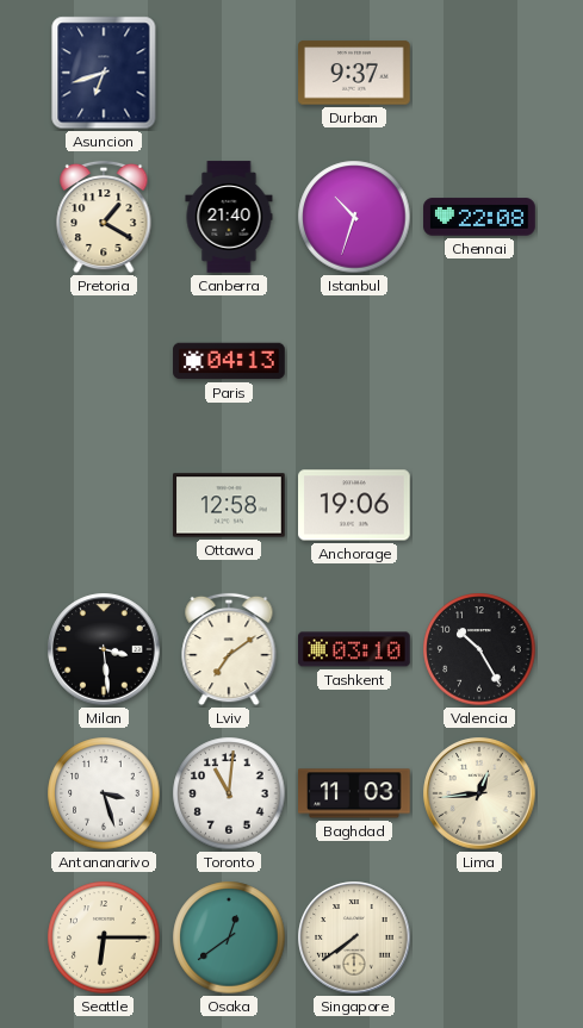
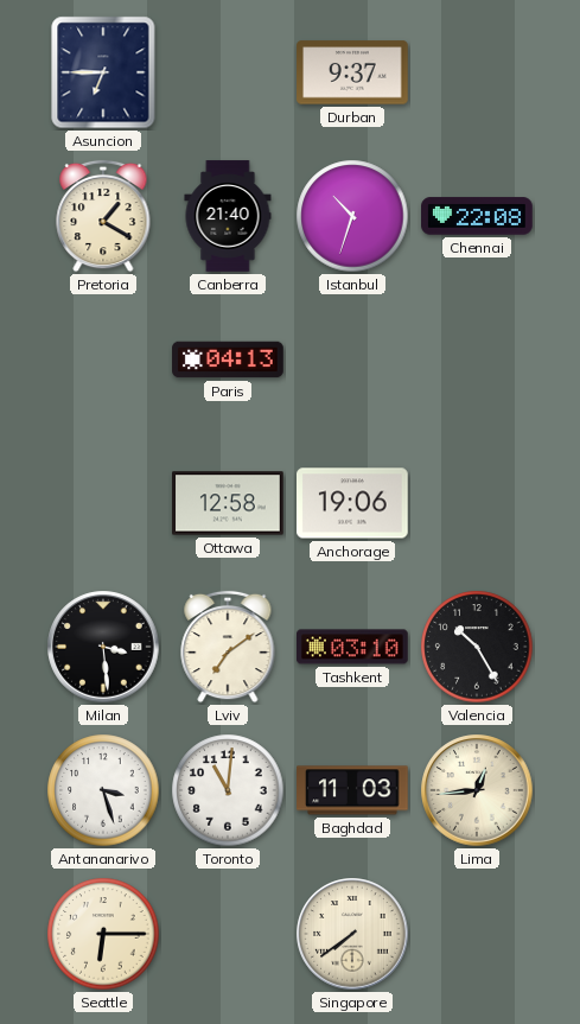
Asuncion: 6:42 -> 6:45
Osaka: 12:39 -> none
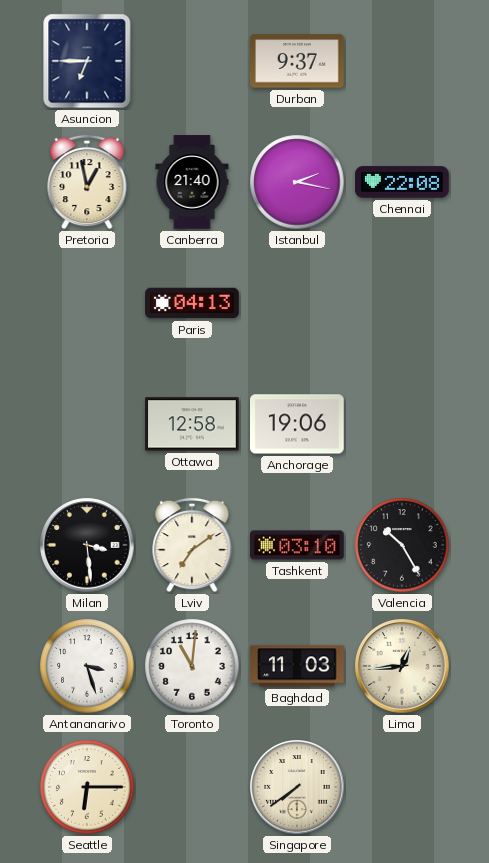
Pretoria: 1:20 -> 12:58
Istanbul: 10:33 -> 2:17
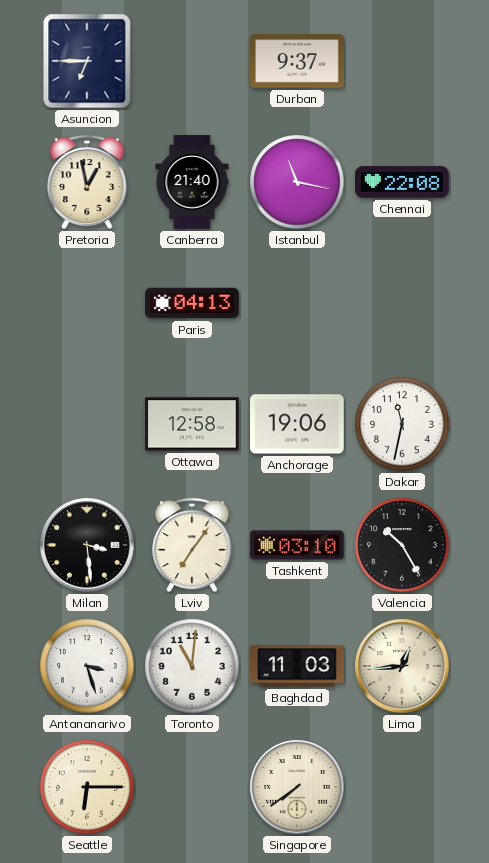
Istanbul: 2:17 -> 11:17
Dakar: none -> 11:32
Lviv: 7:09 -> 7:06
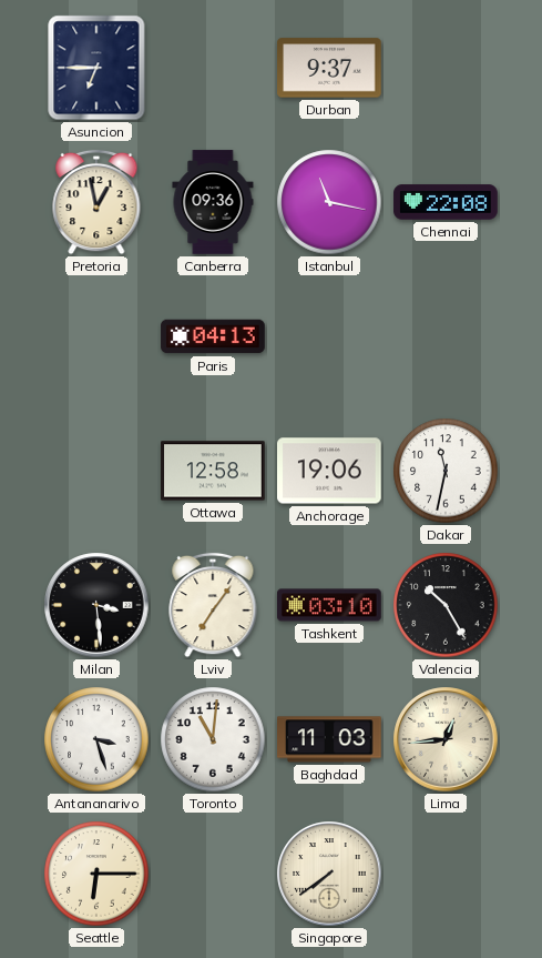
Canberra: 21:40 -> 09:36
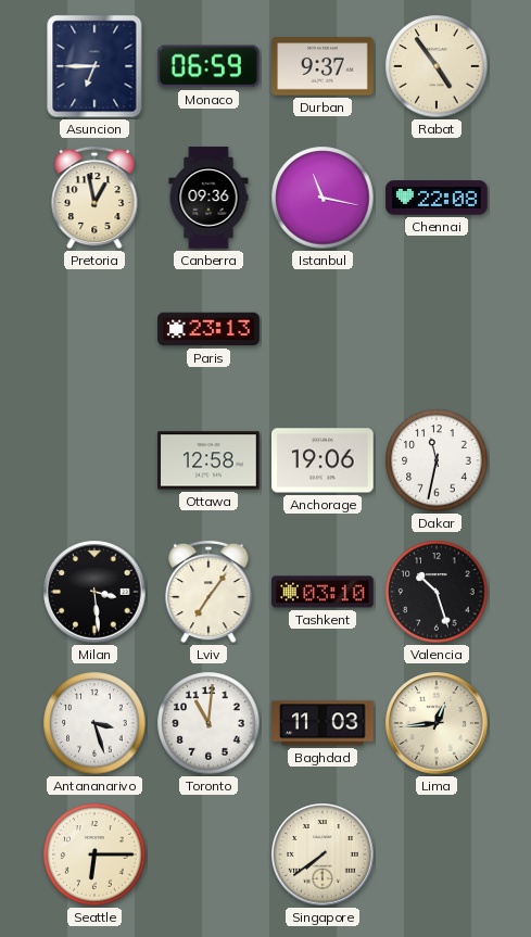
Monaco: none -> 06:59
Rabat: none -> 4:54
Paris: 04:13 -> 23:13
Valencia: 10:25 -> 10:27
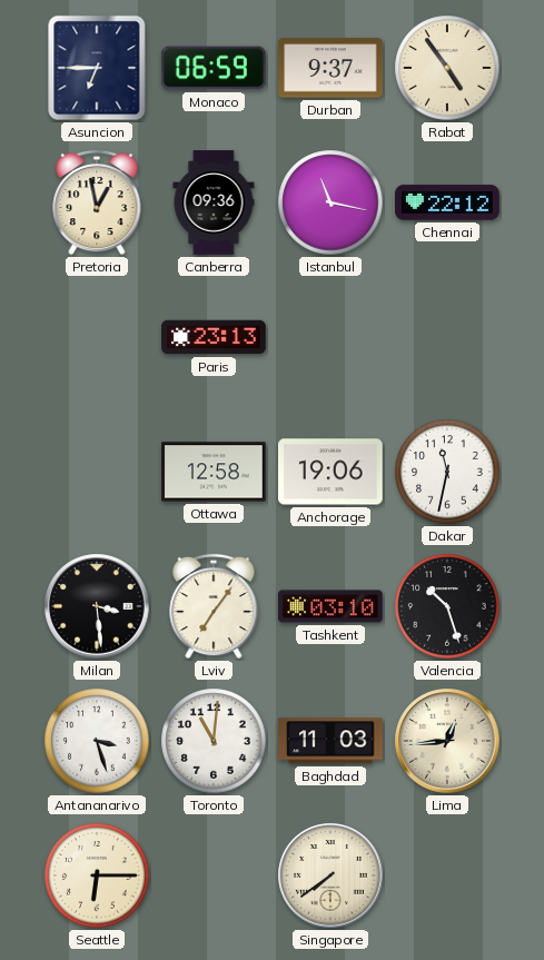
Chennai: 22:08 -> 22:12
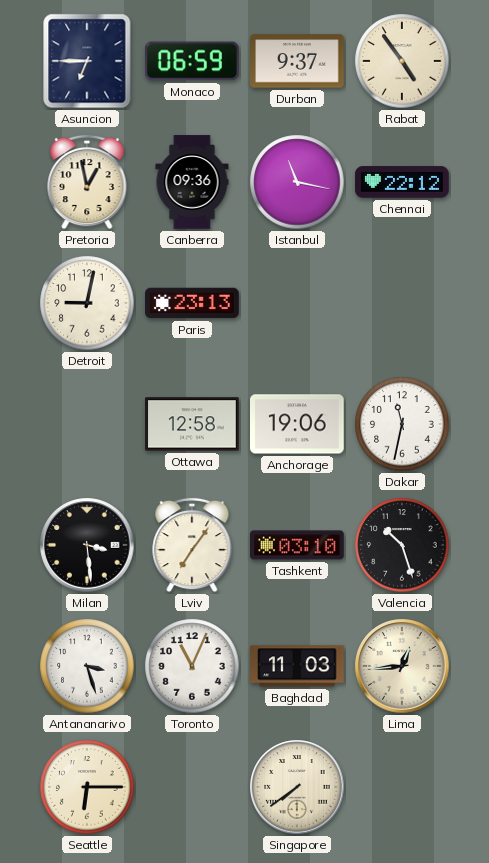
Detroit: none -> 9:02
Toronto: 11:01 -> 11:04
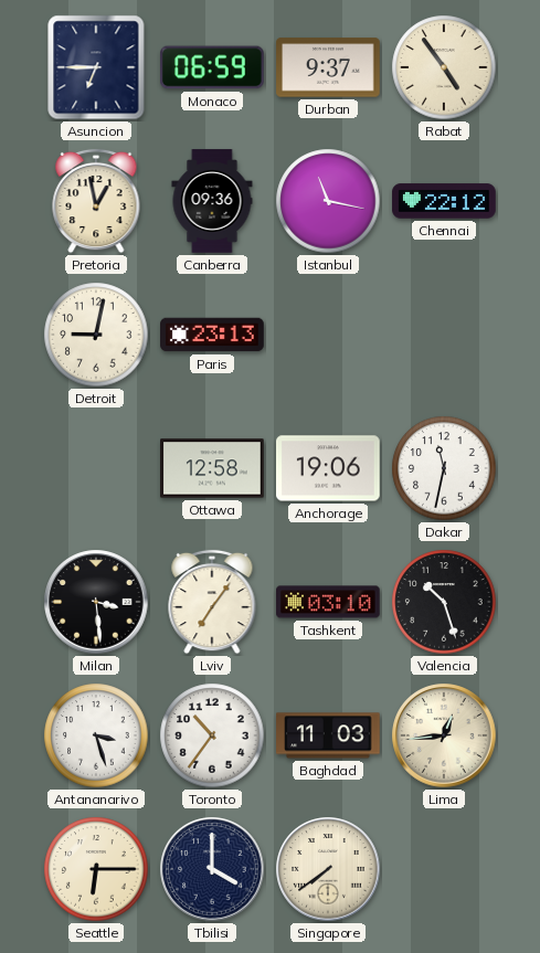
Toronto: 11:04 -> 10:36
Tbilisi: none -> 4:00
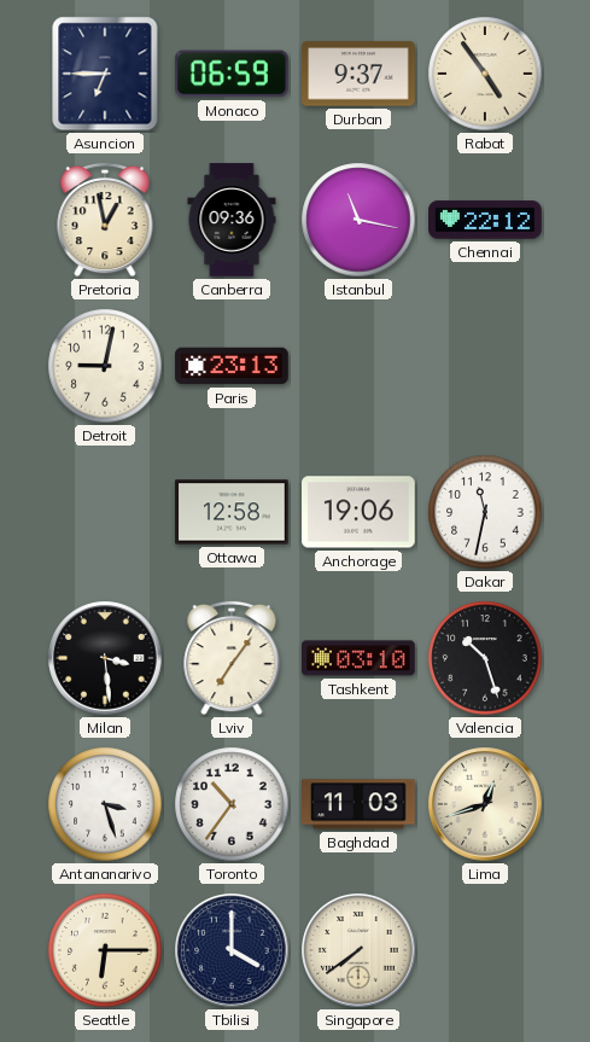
Lima: 12:44 -> 12:42
